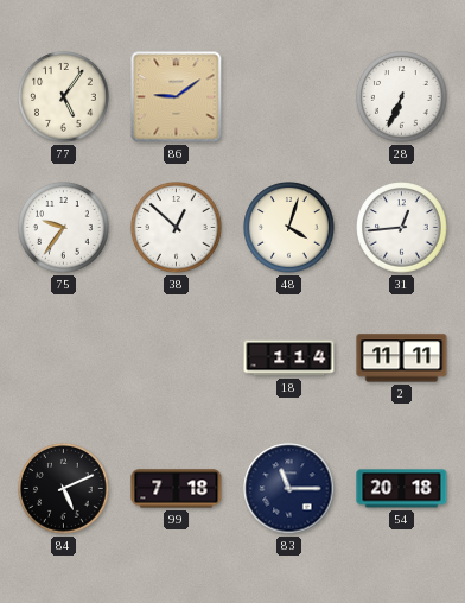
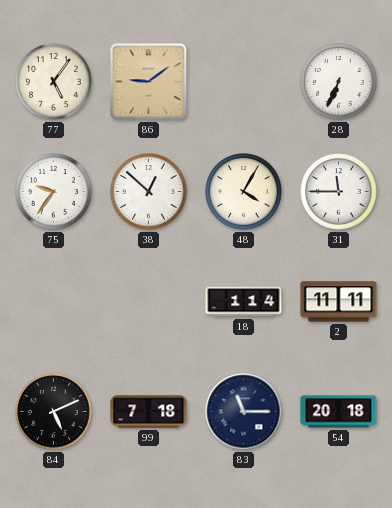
48: 4:03 -> 4:05
31: 12:44 -> 11:45
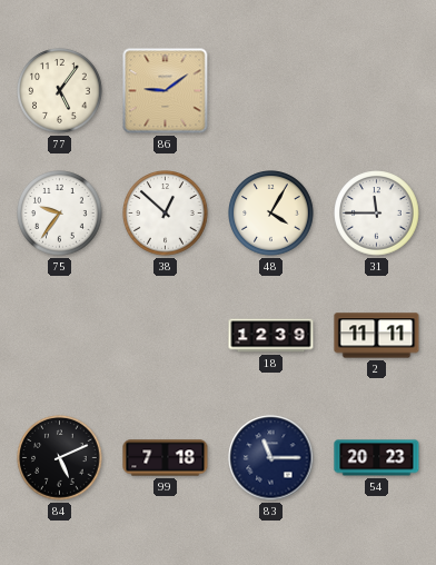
28: 6:34 -> none
18: 1:14 -> 12:39
54: 20:18 -> 20:23
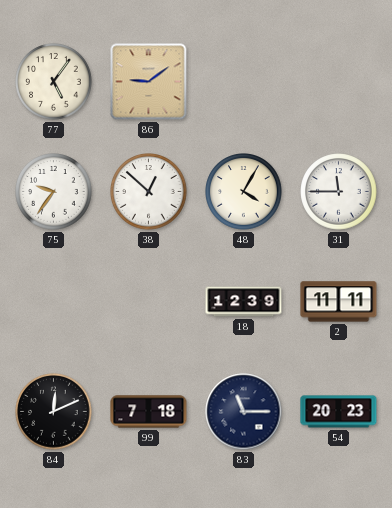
84: 5:11 -> 12:11
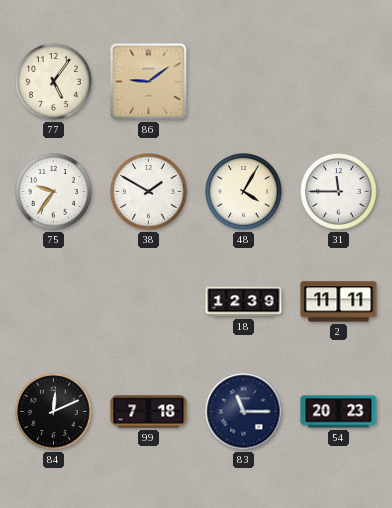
38: 12:52 -> 1:50
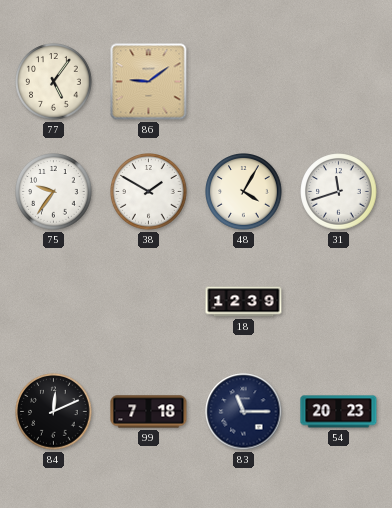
31: 11:45 -> 11:42
2: 11:11 -> none
